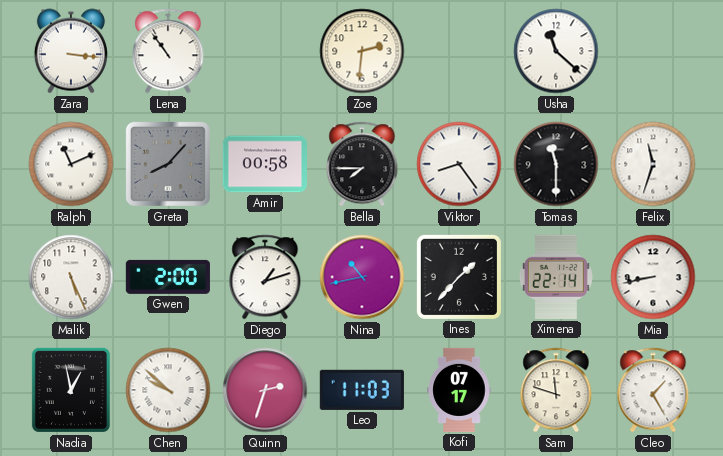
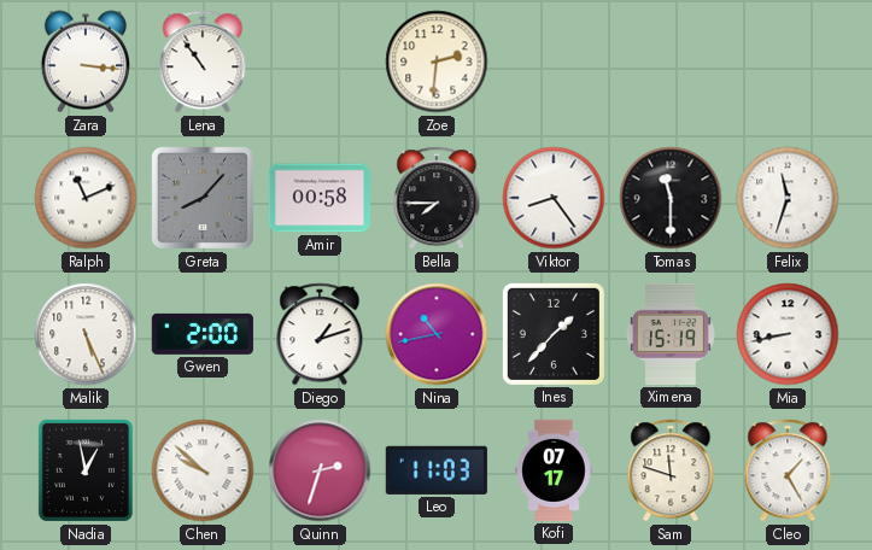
Usha: 11:22 -> none
Ximena: 22:14 -> 15:19
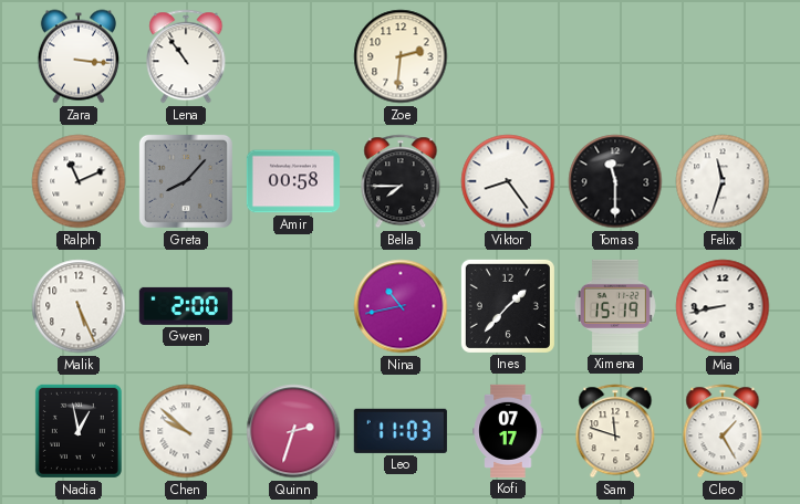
Diego: 1:12 -> none
